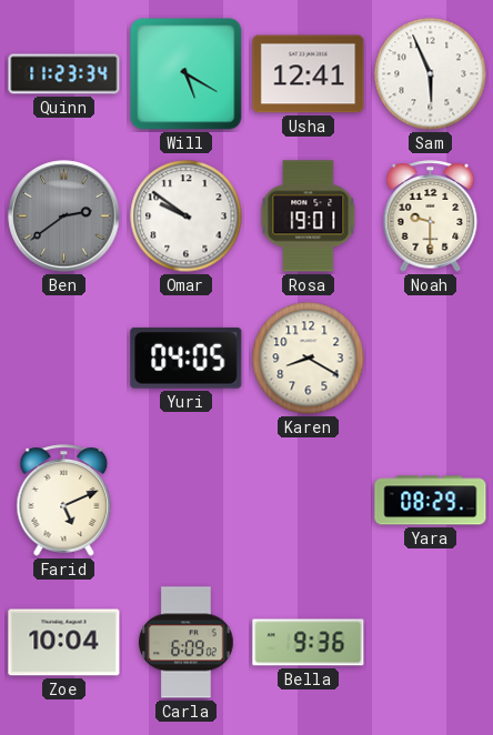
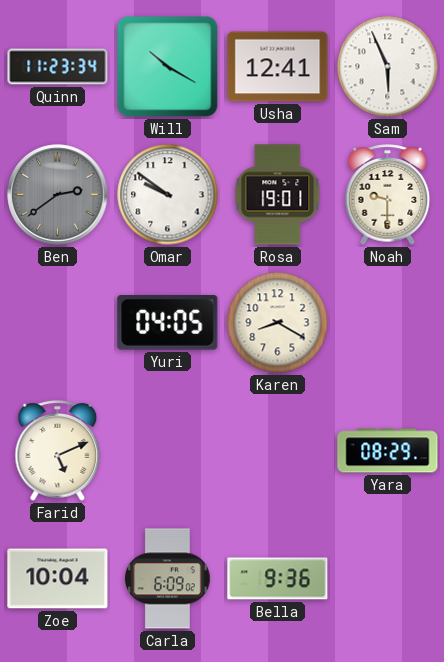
Will: 5:20 -> 10:20
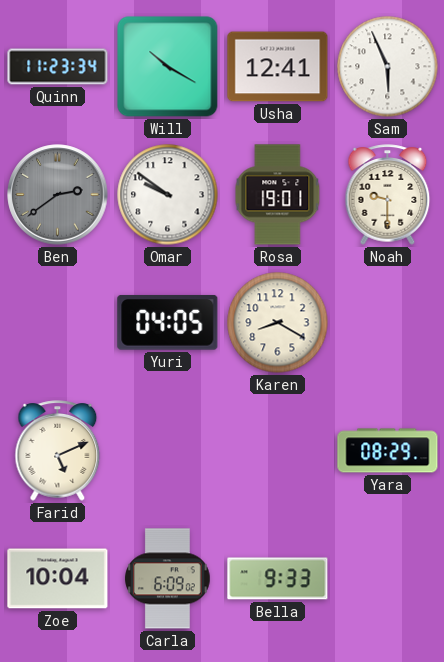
Bella: 9:36 -> 9:33
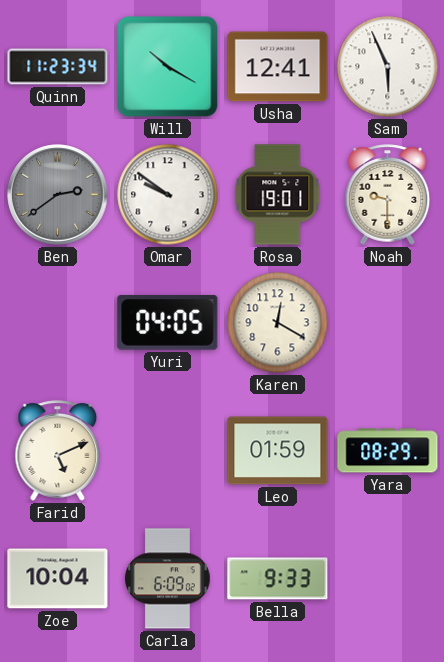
Karen: 8:20 -> 12:20
Leo: none -> 01:59
